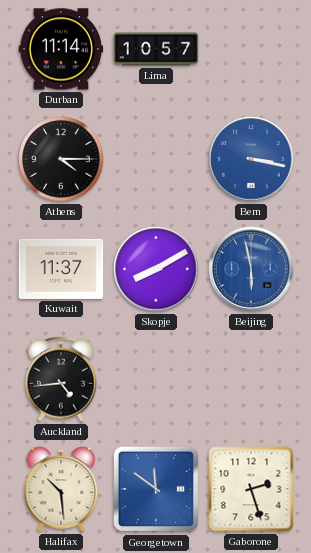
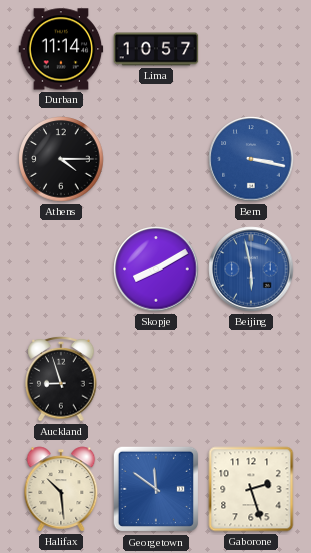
Kuwait: 11:37 -> none
Auckland: 4:44 -> 8:57
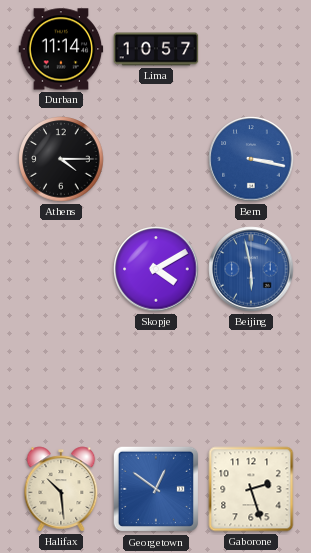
Skopje: 8:10 -> 4:10
Auckland: 8:57 -> none
Georgetown: 11:51 -> 12:51
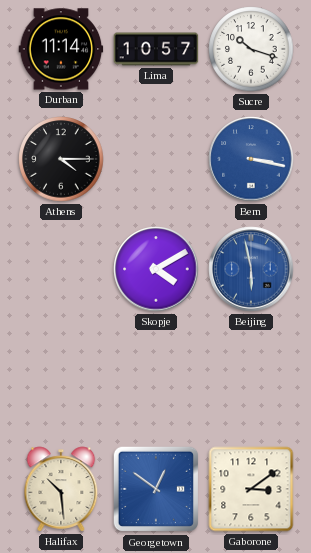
Sucre: none -> 10:18
Gaborone: 2:27 -> 3:09
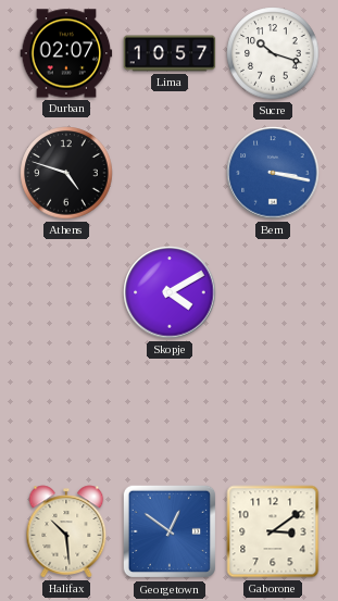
Durban: 11:14 -> 02:07
Athens: 4:15 -> 4:48
Beijing: 5:58 -> none
